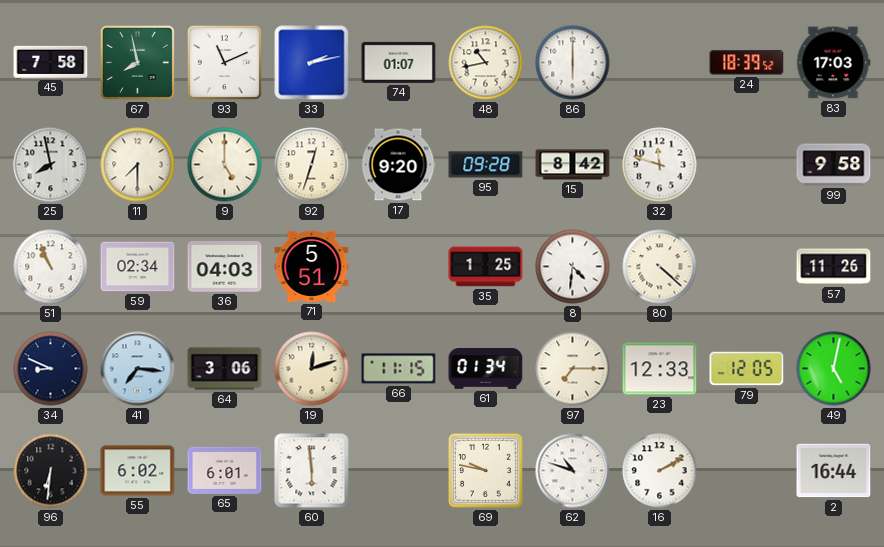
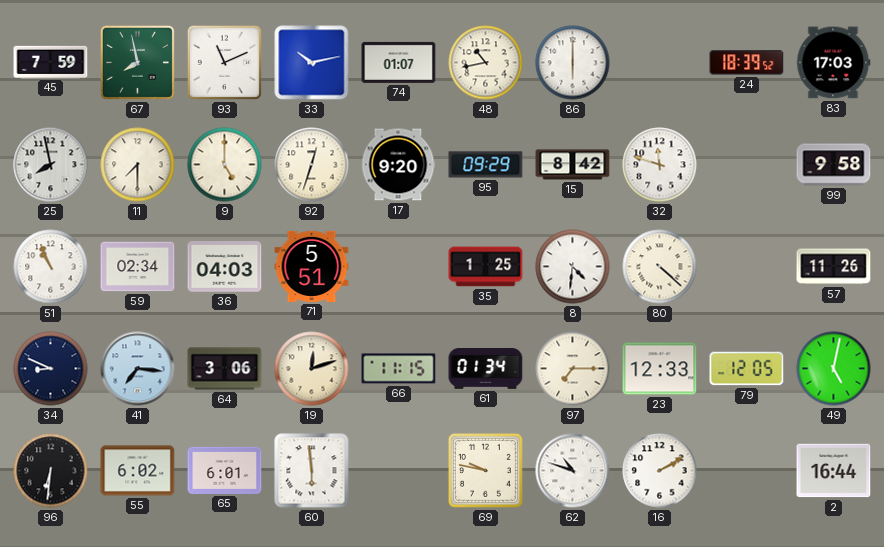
45: 7:58 -> 7:59
33: 2:13 -> 10:13
95: 09:28 -> 09:29
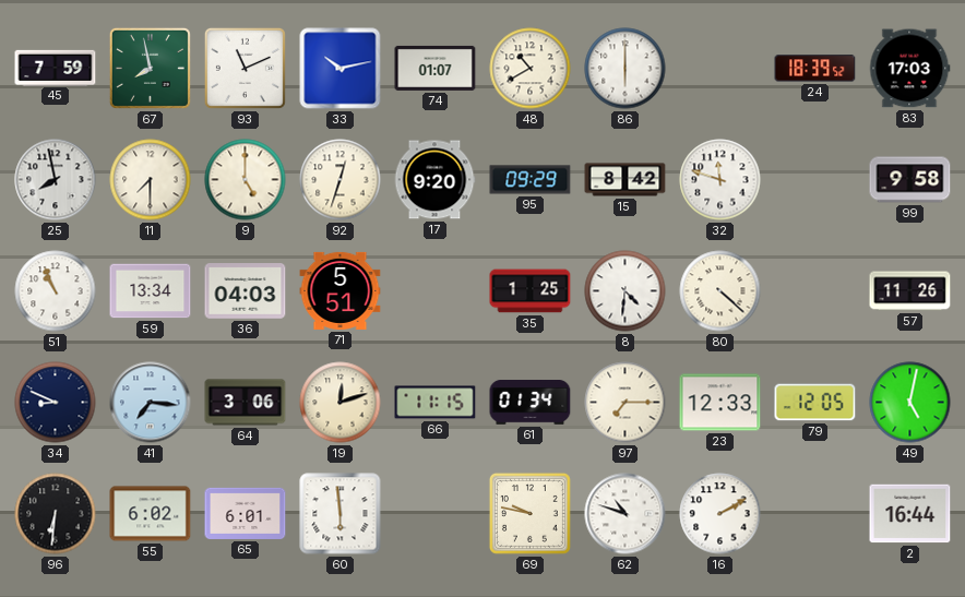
48: 10:43 -> 10:40
59: 02:34 -> 13:34
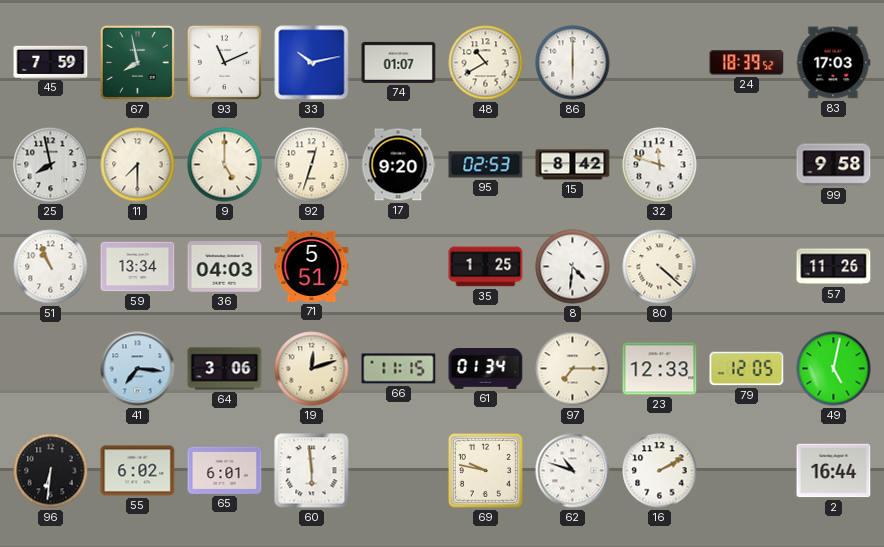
95: 09:29 -> 02:53
34: 8:49 -> none
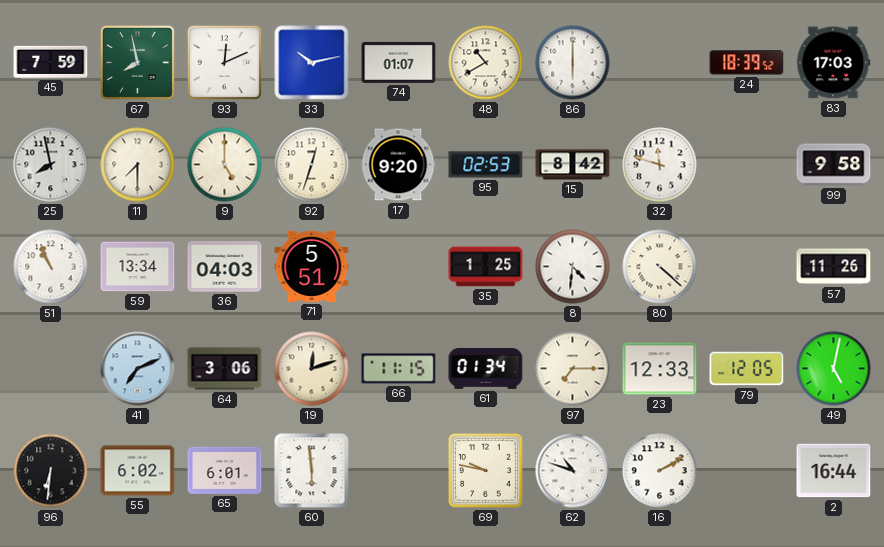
93: 11:11 -> 12:11
41: 7:16 -> 7:11
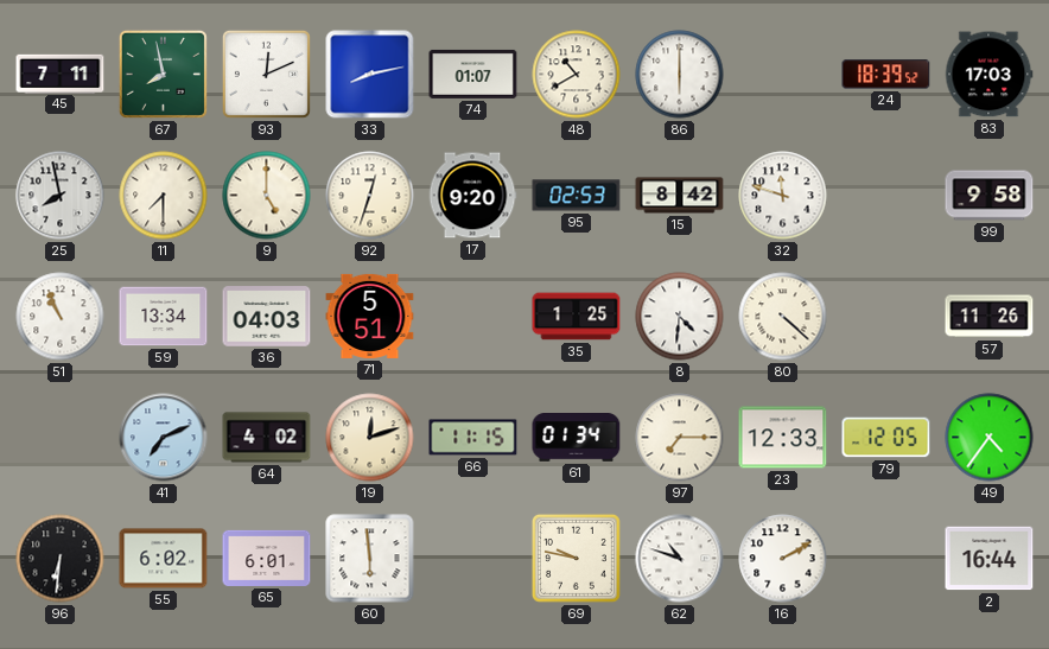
45: 7:59 -> 7:11
33: 10:13 -> 8:13
64: 3:06 -> 4:02
49: 5:02 -> 4:36
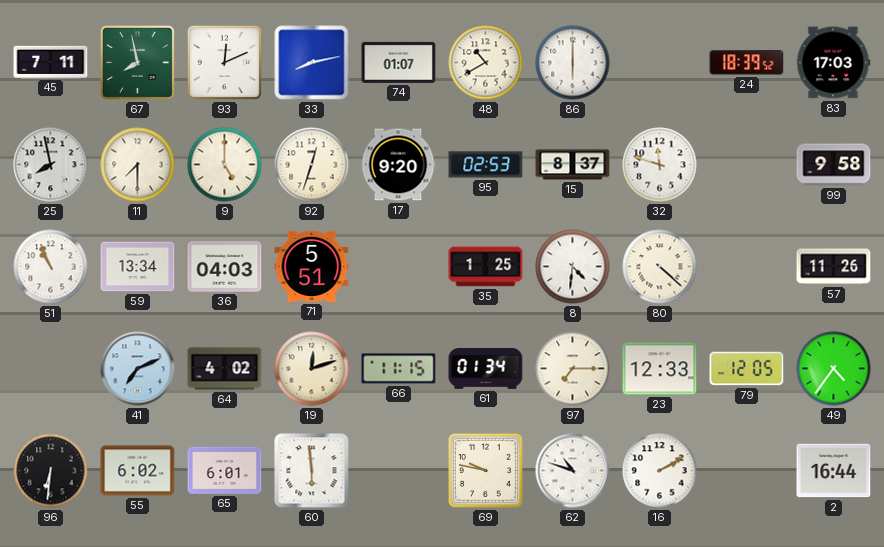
15: 8:42 -> 8:37
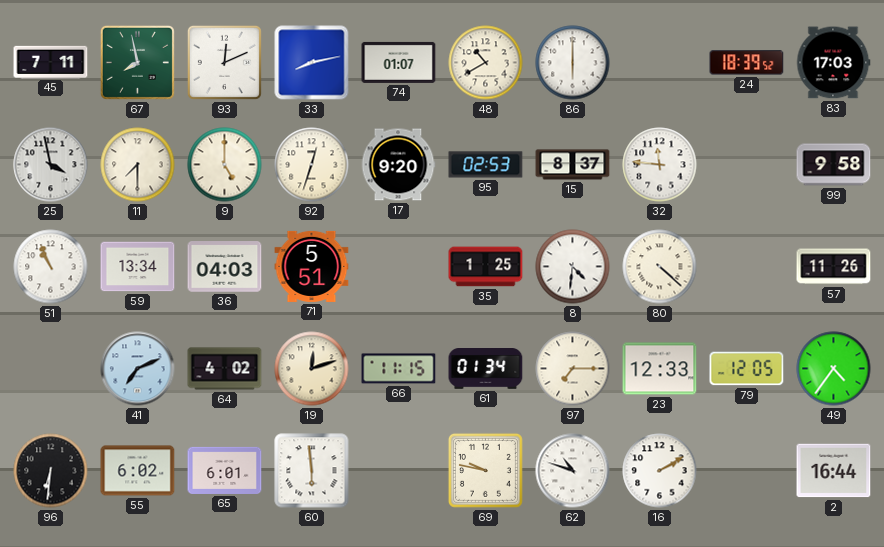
25: 7:58 -> 3:58
32: 11:48 -> 11:46
